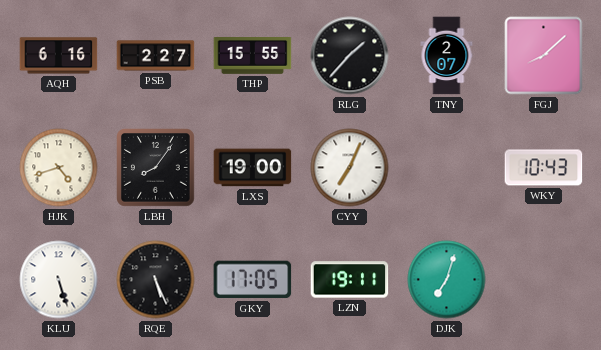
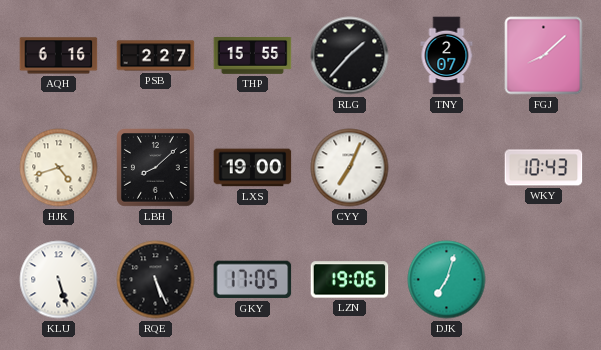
LBH: 8:06 -> 8:08
LZN: 19:11 -> 19:06
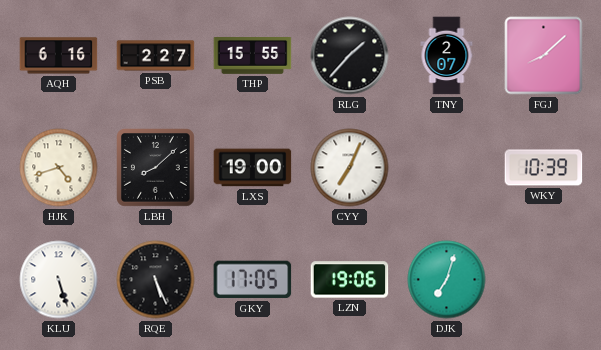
WKY: 10:43 -> 10:39
